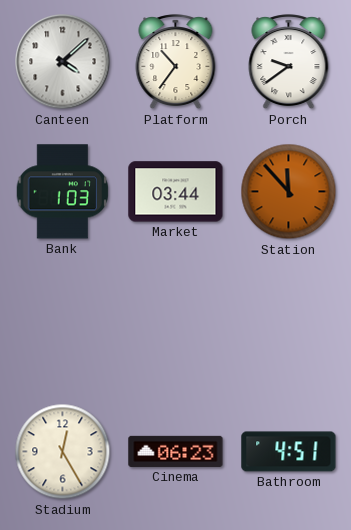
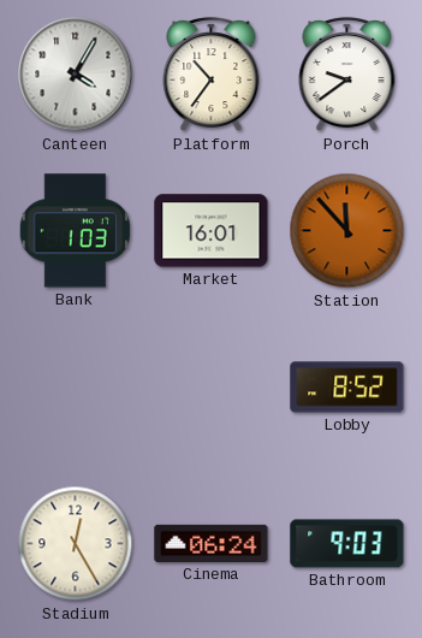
Canteen: 4:08 -> 4:05
Market: 03:44 -> 16:01
Lobby: none -> 8:52
Cinema: 06:23 -> 06:24
Bathroom: 4:51 -> 9:03
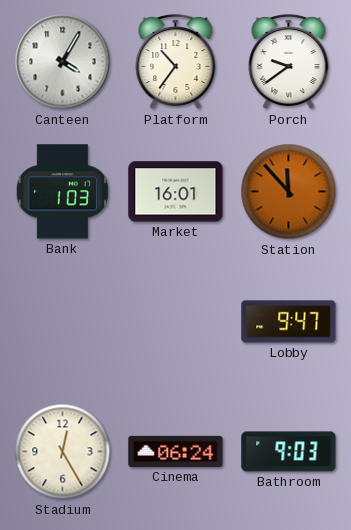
Lobby: 8:52 -> 9:47
